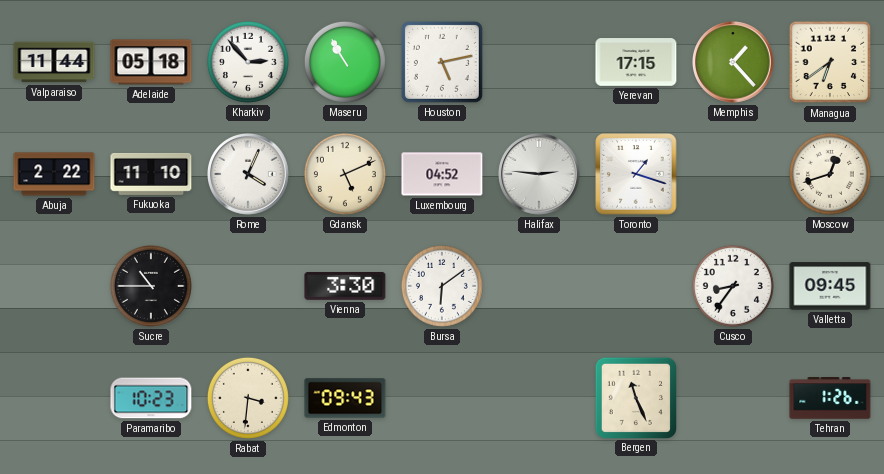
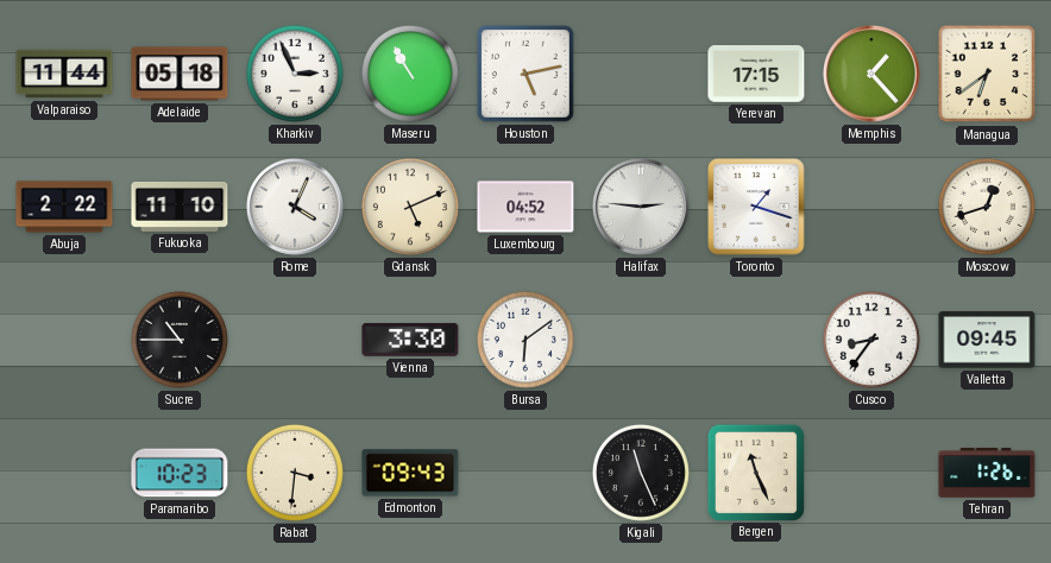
Kharkiv: 2:53 -> 2:56
Kigali: none -> 11:26
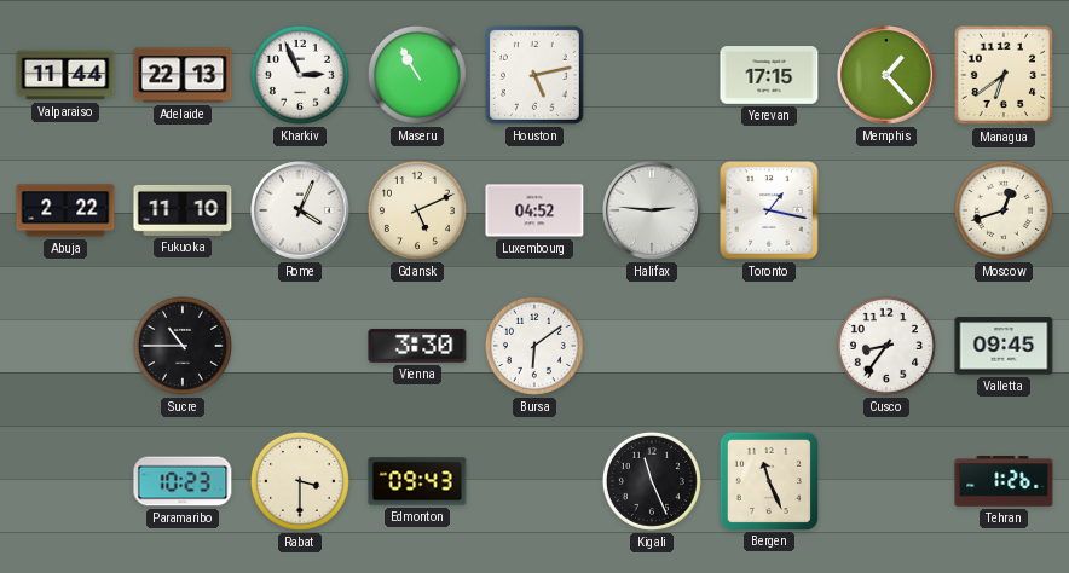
Adelaide: 05:18 -> 22:13
Toronto: 1:18 -> 1:17
Rabat: 3:31 -> 3:30
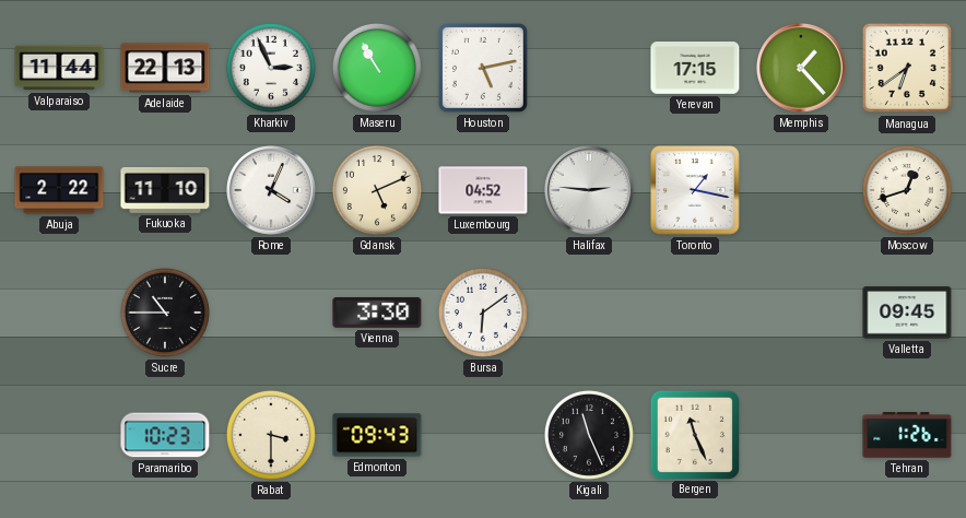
Cusco: 8:36 -> none
